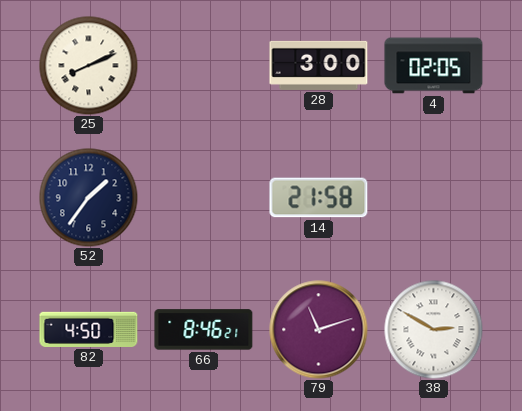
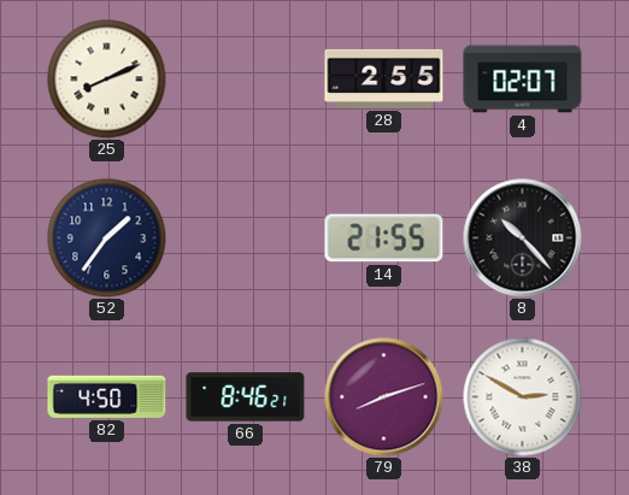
28: 3:00 -> 2:55
4: 02:05 -> 02:07
14: 21:58 -> 21:55
8: none -> 10:23
79: 11:12 -> 8:12
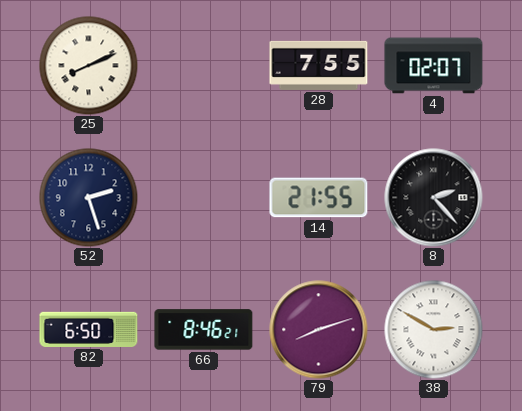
28: 2:55 -> 7:55
52: 1:36 -> 2:27
8: 10:23 -> 2:23
82: 4:50 -> 6:50
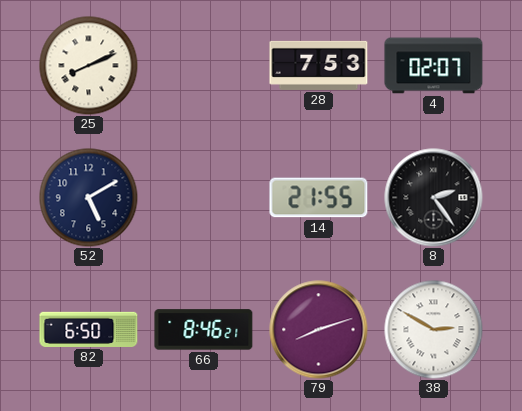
28: 7:55 -> 7:53
52: 2:27 -> 5:10
8: 2:23 -> 2:24
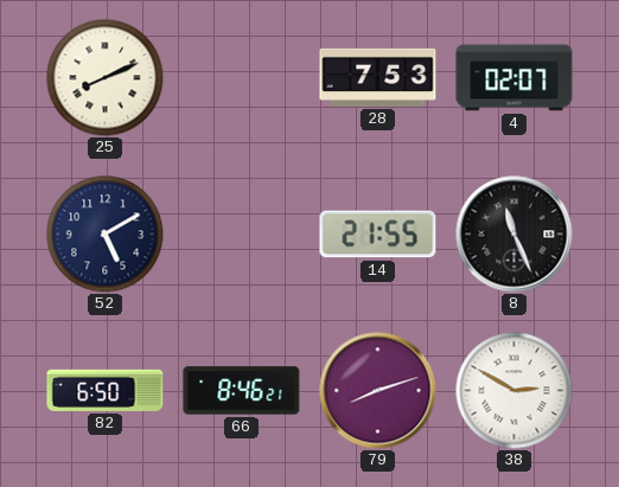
8: 2:24 -> 11:26
